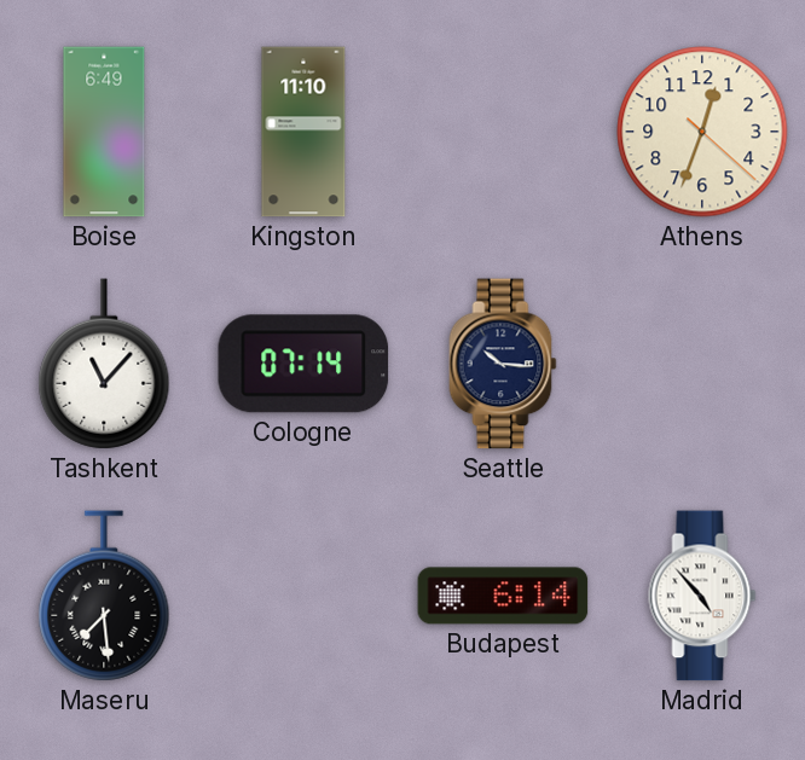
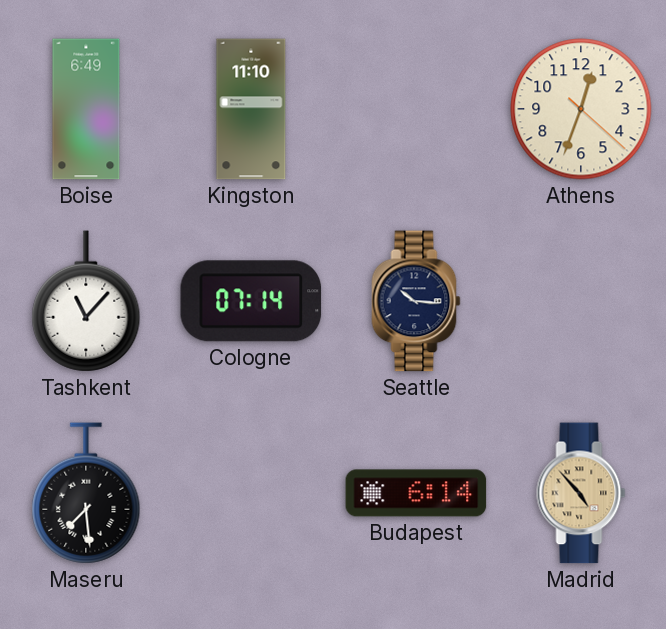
Madrid dial: white -> champagne
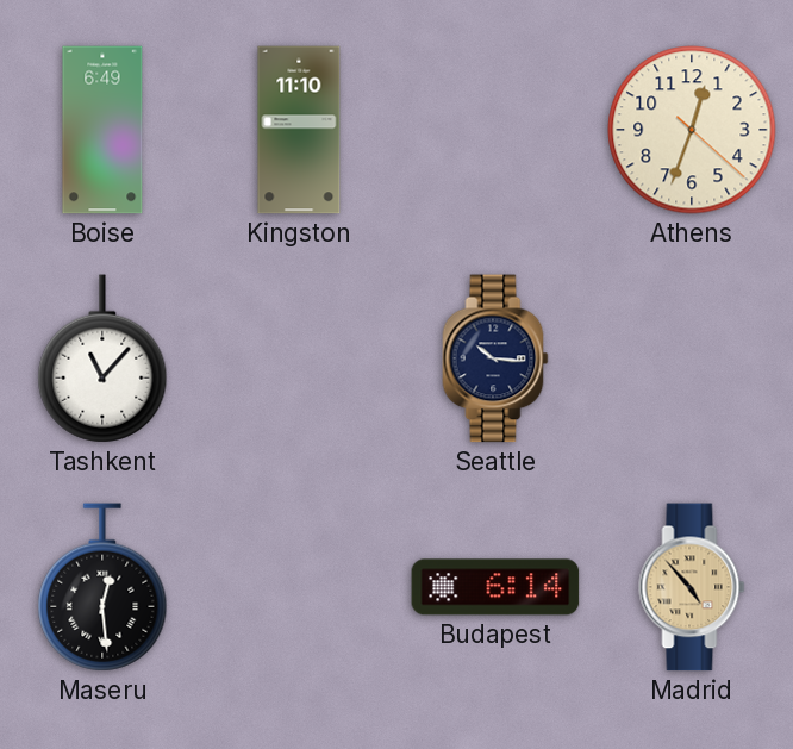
Cologne: 07:14 -> none
Maseru: 7:29 -> 12:29
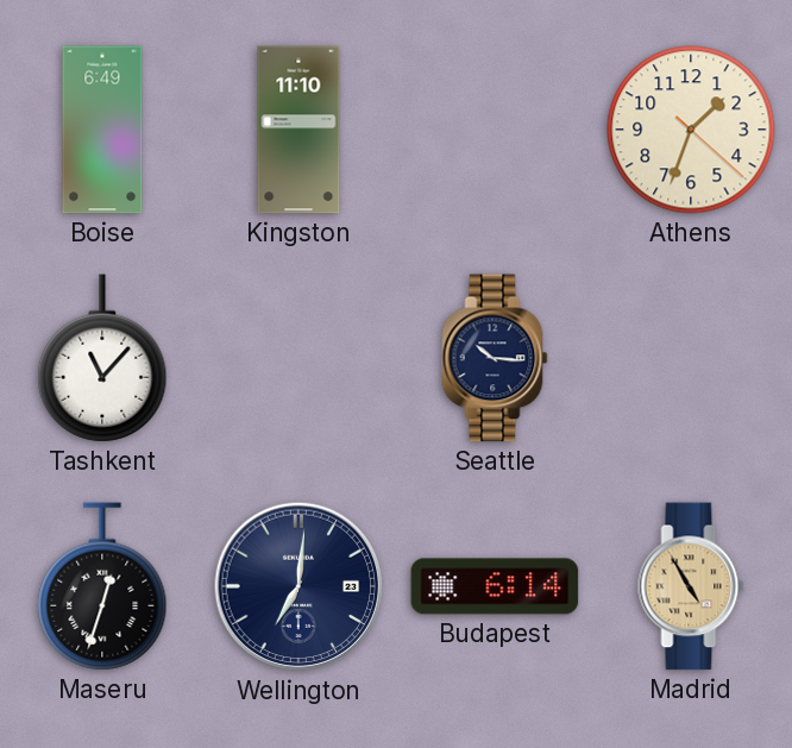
Athens: 12:33 -> 1:33
Maseru: 12:29 -> 12:33
Wellington: none -> 7:01
Madrid: 4:53 -> 4:55
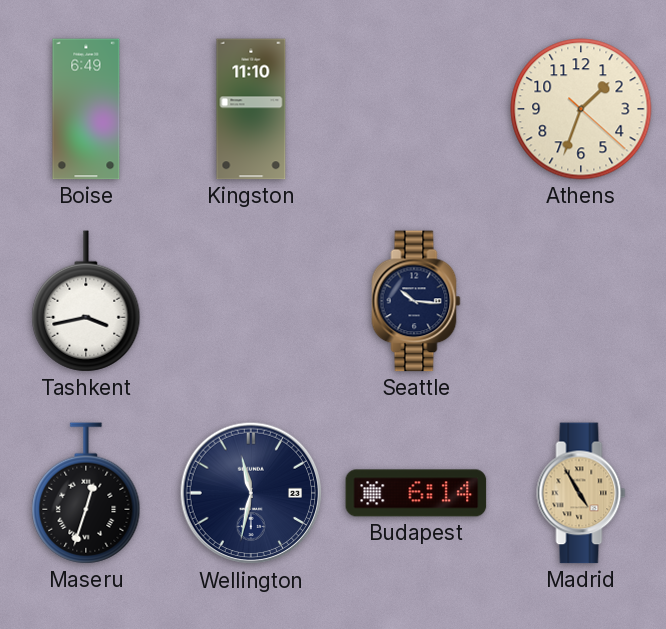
Tashkent: 11:07 -> 3:43
Wellington: 7:01 -> 11:32
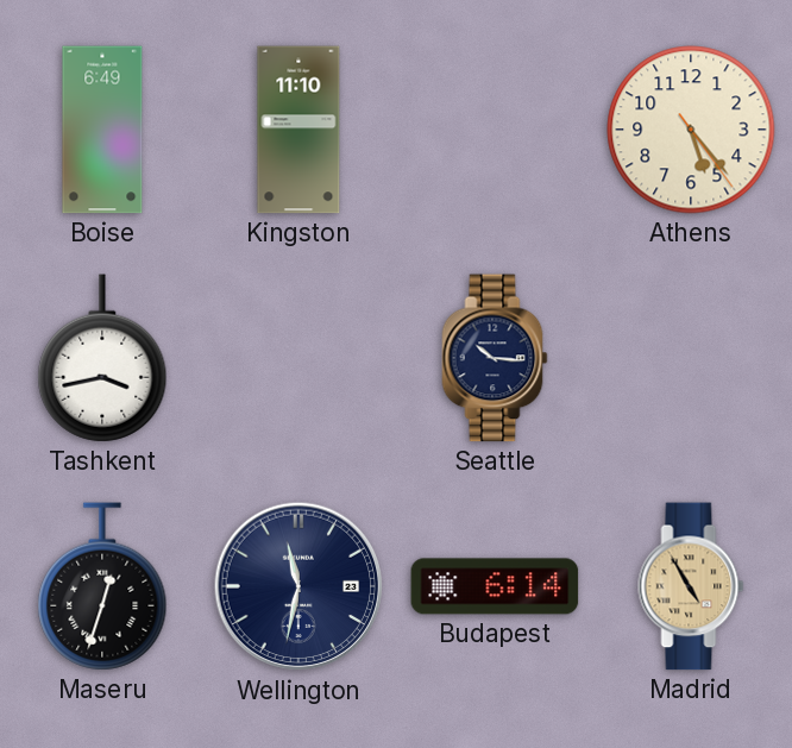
Athens: 1:33 -> 5:23
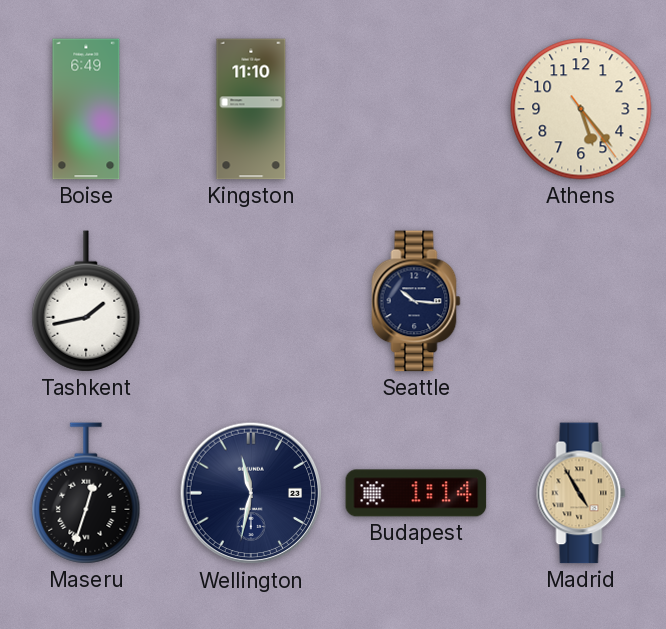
Tashkent: 3:43 -> 1:43
Budapest: 6:14 -> 1:14
